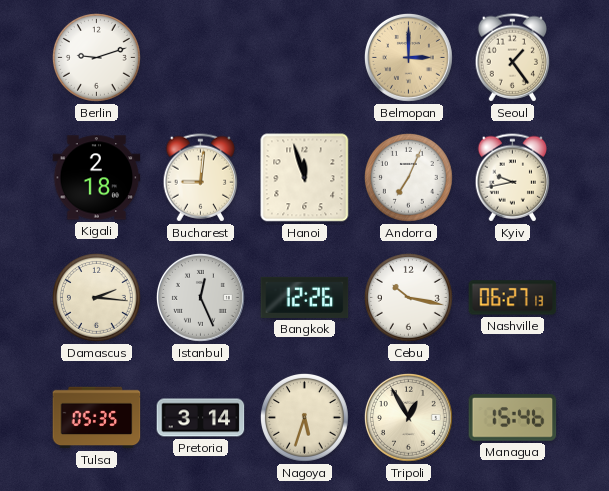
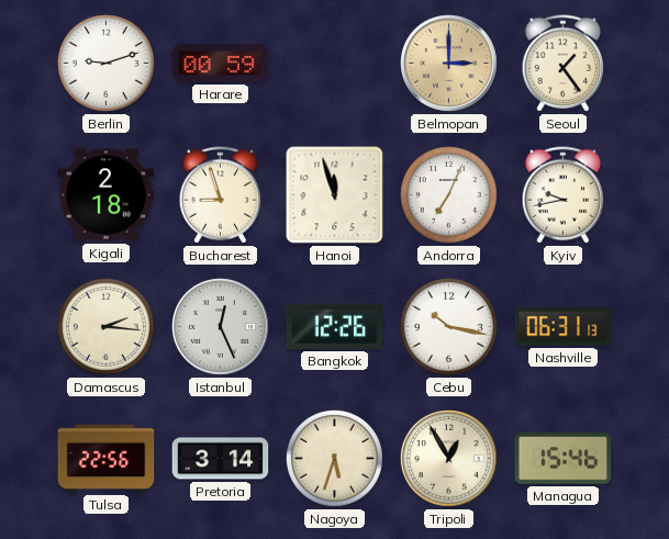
Harare: none -> 00:59
Bucharest: 9:01 -> 8:57
Nashville: 06:27 -> 06:31
Tulsa: 05:35 -> 22:56
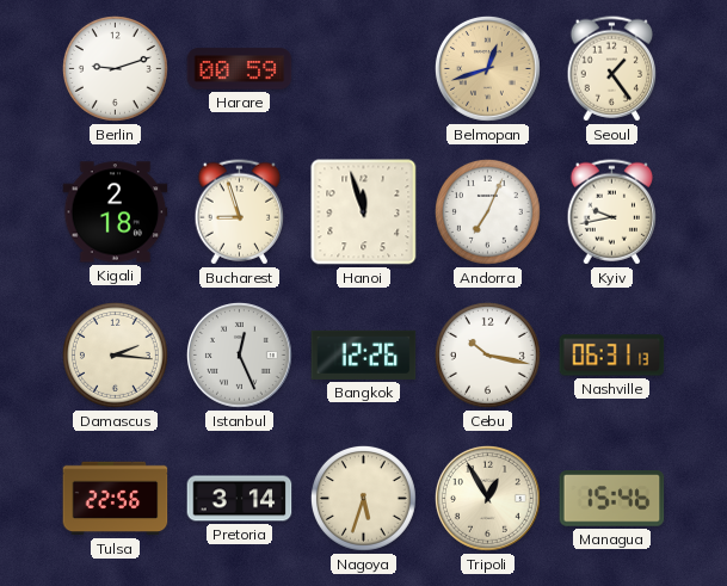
Belmopan: 3:00 -> 12:42
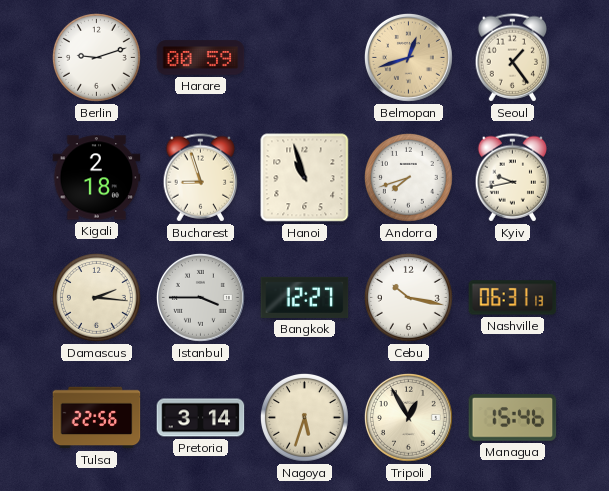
Hanoi: 11:57 -> 10:57
Andorra: 7:04 -> 7:42
Istanbul: 12:26 -> 3:45
Bangkok: 12:26 -> 12:27
